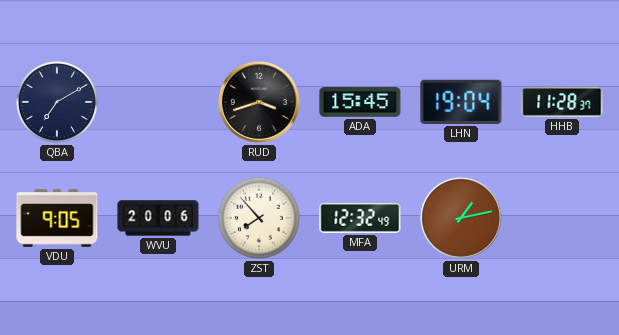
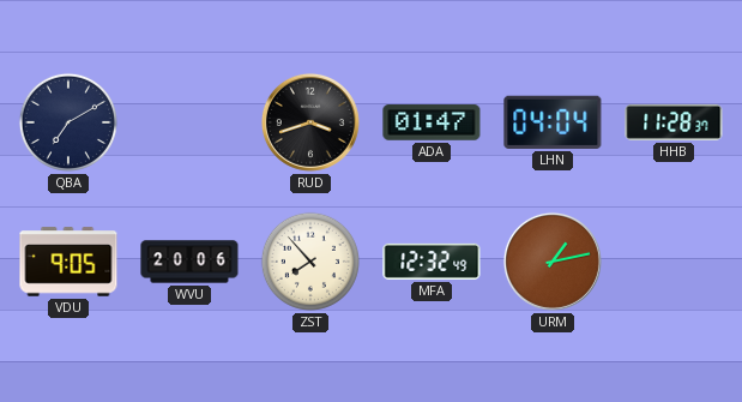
ADA: 15:45 -> 01:47
LHN: 19:04 -> 04:04
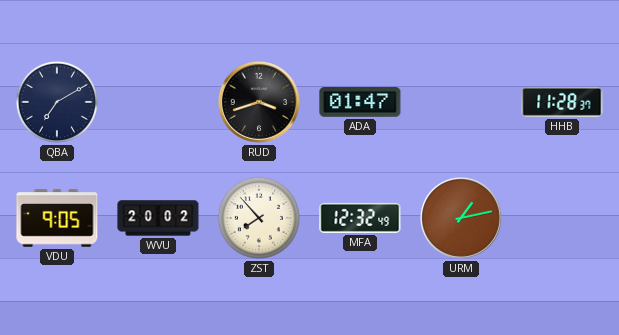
LHN: 04:04 -> none
WVU: 20:06 -> 20:02
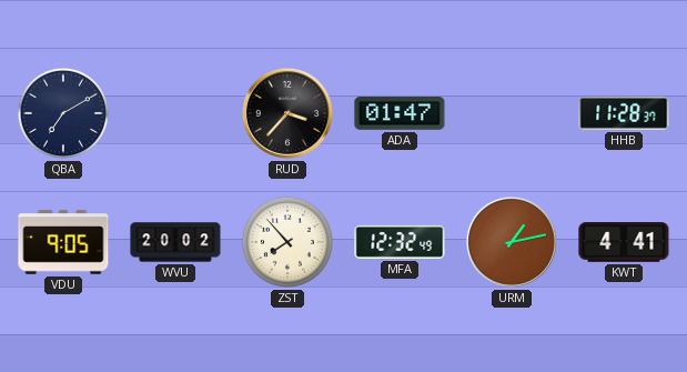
RUD: 3:42 -> 3:37
KWT: none -> 4:41
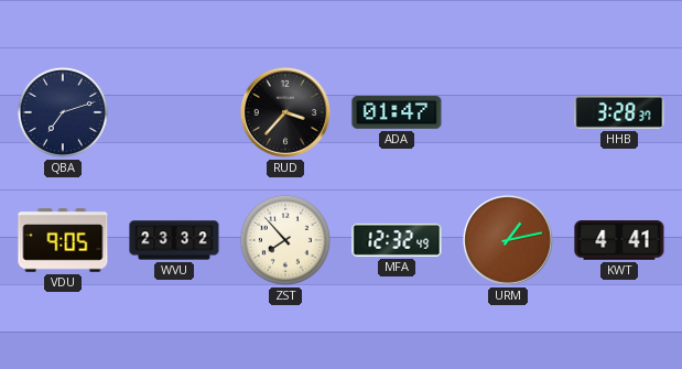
QBA: 7:10 -> 7:12
HHB: 11:28 -> 3:28
WVU: 20:02 -> 23:32
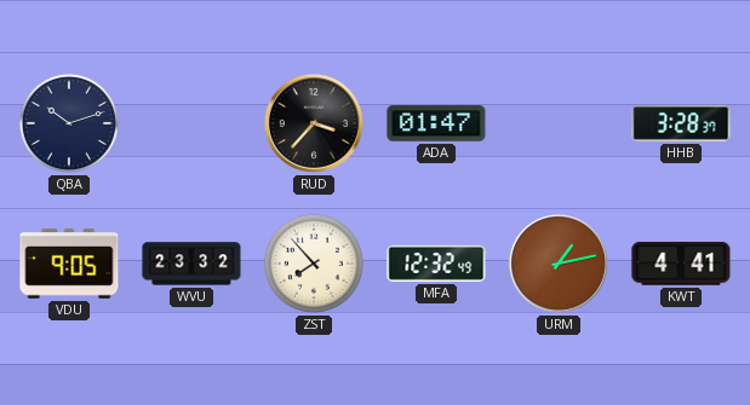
QBA: 7:12 -> 10:12
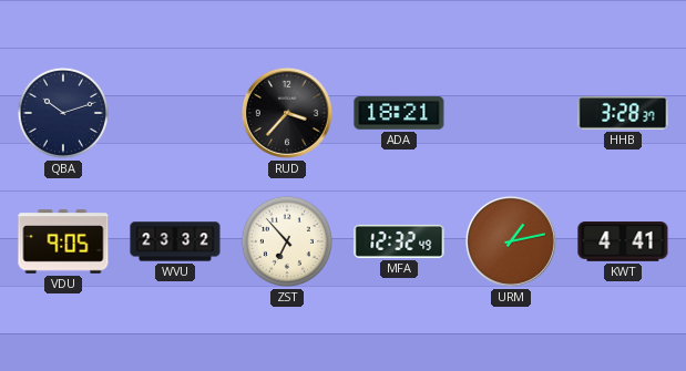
ADA: 01:47 -> 18:21
ZST: 7:53 -> 6:53
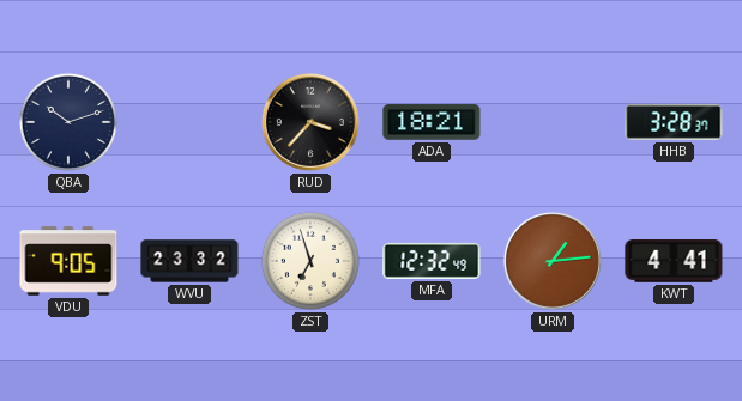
ZST: 6:53 -> 6:57
URM: 1:13 -> 1:14
